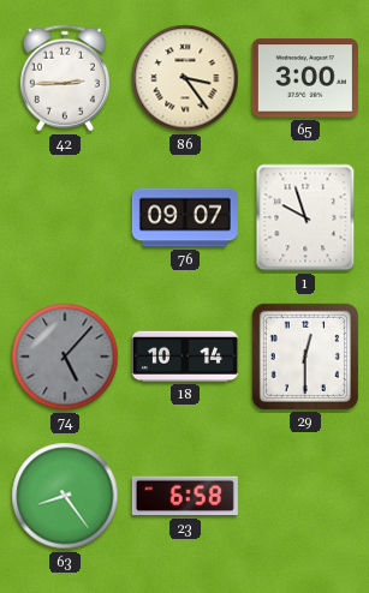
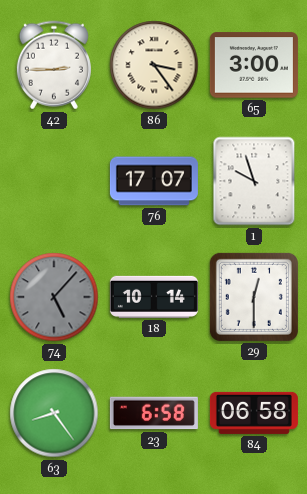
76: 09:07 -> 17:07
84: none -> 06:58
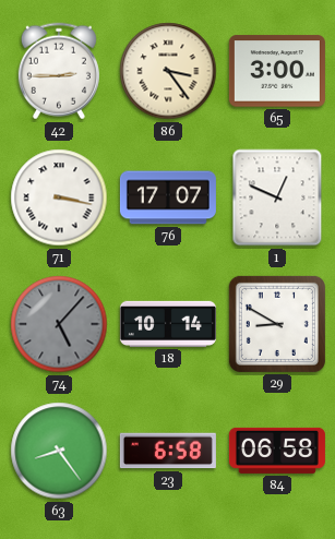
71: none -> 3:17
1: 9:57 -> 12:49
29: 12:30 -> 8:50
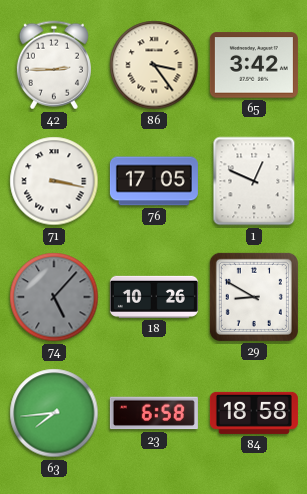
65: 3:00 -> 3:42
76: 17:07 -> 17:05
18: 10:14 -> 10:26
63: 8:24 -> 7:44
84: 06:58 -> 18:58
